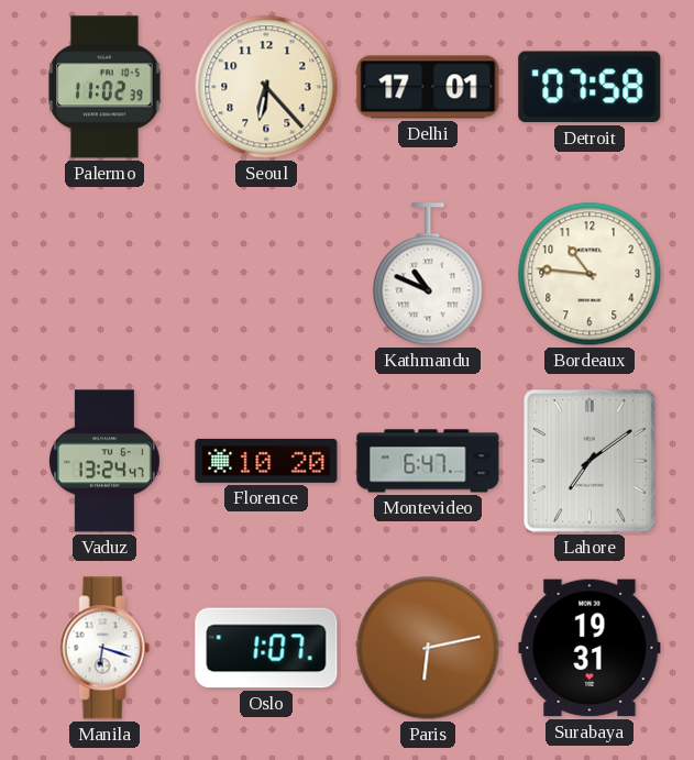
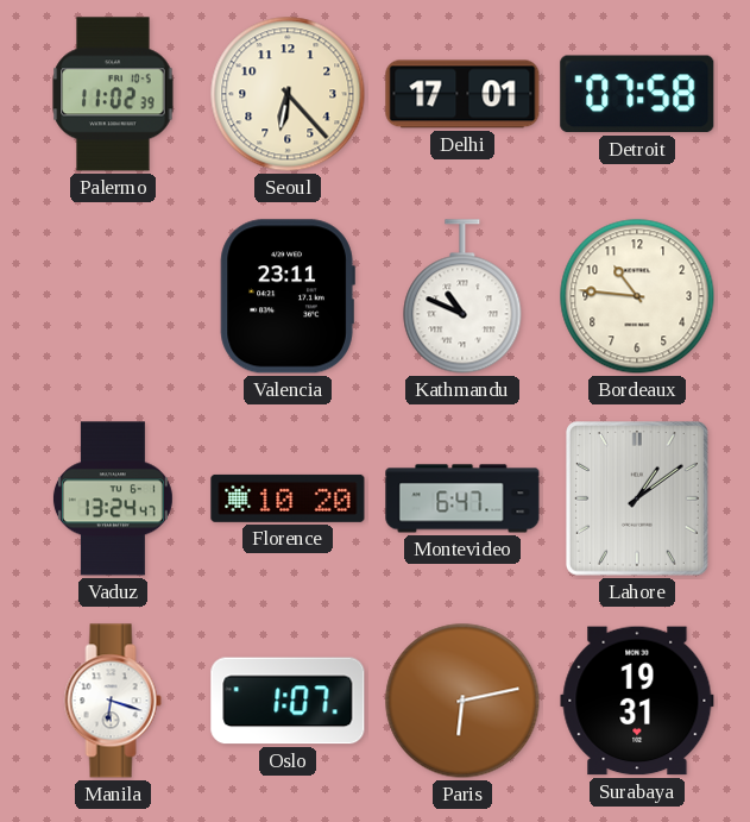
Valencia: none -> 23:11
Lahore: 7:09 -> 1:09
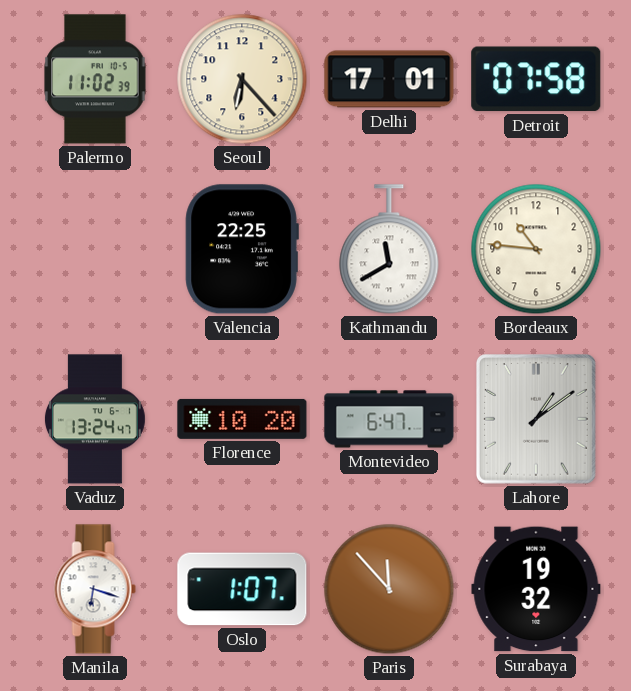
Valencia: 23:11 -> 22:25
Kathmandu: 10:49 -> 11:40
Paris: 6:13 -> 11:53
Surabaya: 19:31 -> 19:32
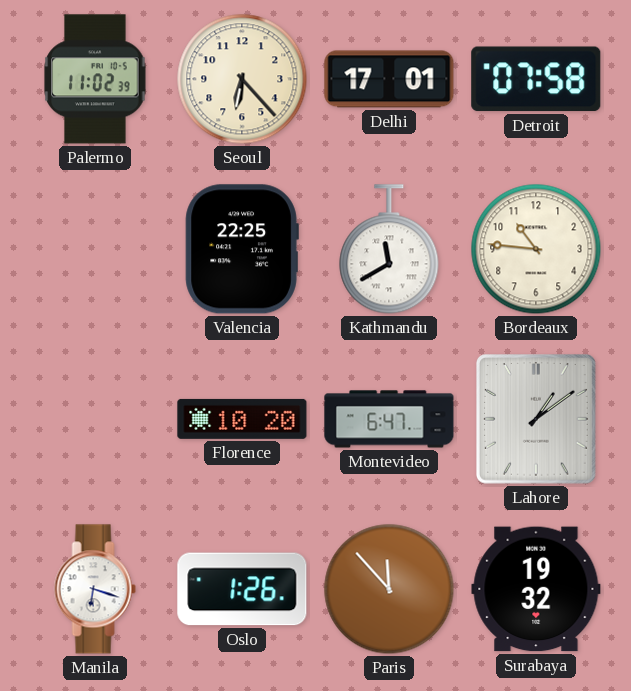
Vaduz: 13:24 -> none
Oslo: 1:07 -> 1:26
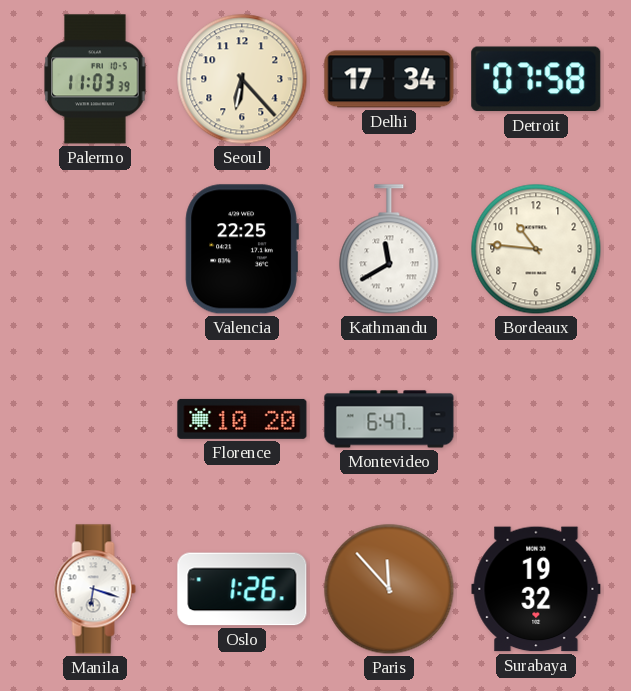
Palermo: 11:02 -> 11:03
Delhi: 17:01 -> 17:34
Lahore: 1:09 -> none
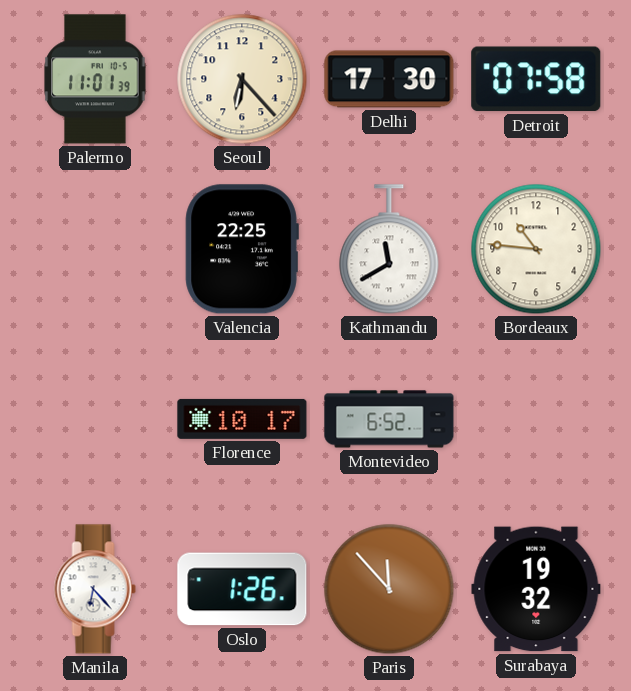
Palermo: 11:03 -> 11:01
Delhi: 17:34 -> 17:30
Florence: 10:20 -> 10:17
Montevideo: 6:47 -> 6:52
Manila: 6:18 -> 6:23
